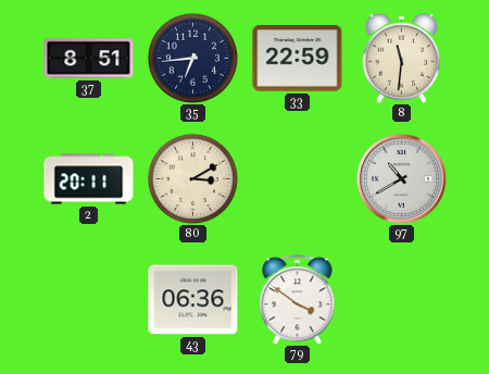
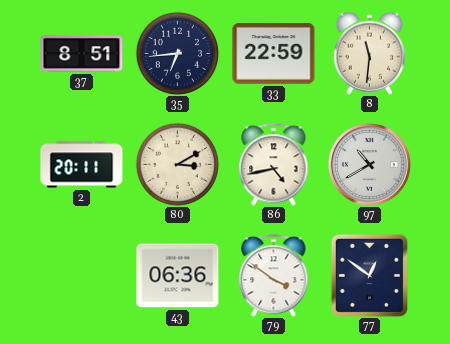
86: none -> 4:43
77: none -> 12:51
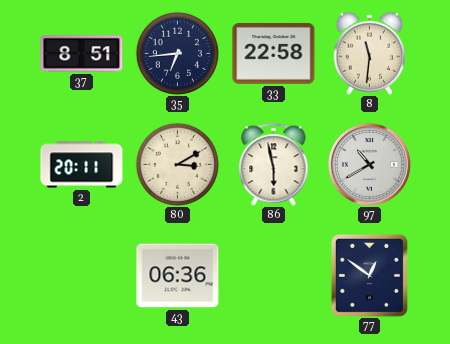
33: 22:59 -> 22:58
86: 4:43 -> 5:58
79: 3:51 -> none
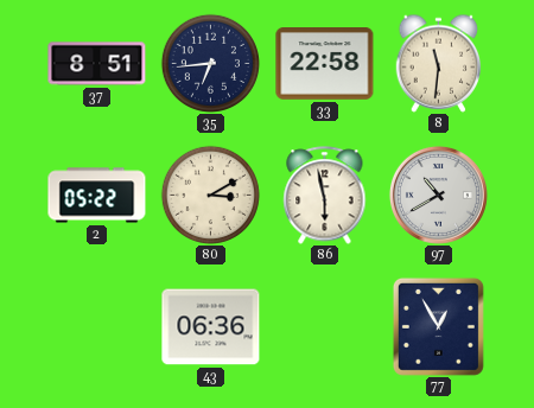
2: 20:11 -> 05:22
77: 12:51 -> 12:55
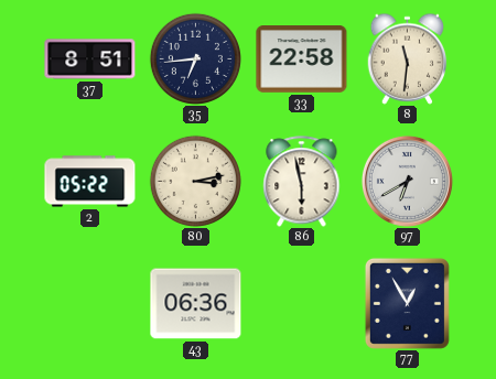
80: 3:10 -> 3:13
97: 10:40 -> 6:40
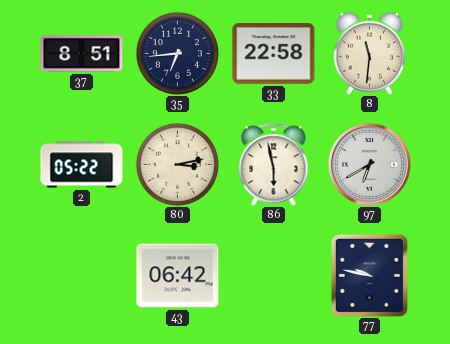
43: 06:36 -> 06:42
77: 12:55 -> 9:47
